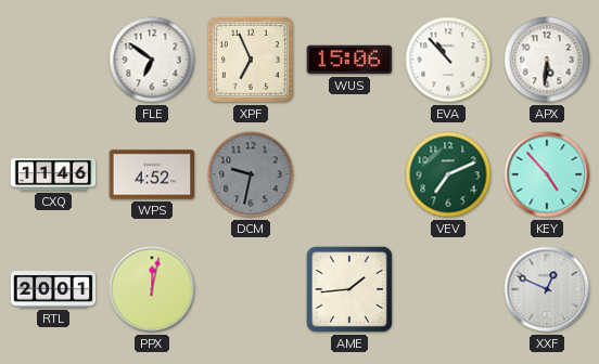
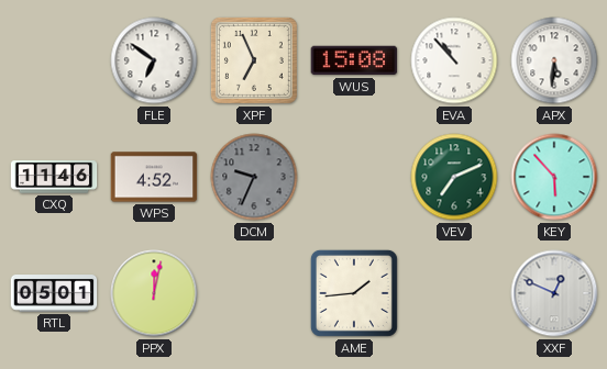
WUS: 15:06 -> 15:08
DCM: 9:32 -> 9:34
KEY: 4:53 -> 5:53
RTL: 20:01 -> 05:01
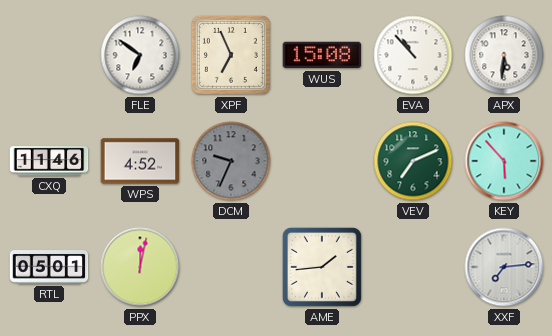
XXF: 12:49 -> 7:14
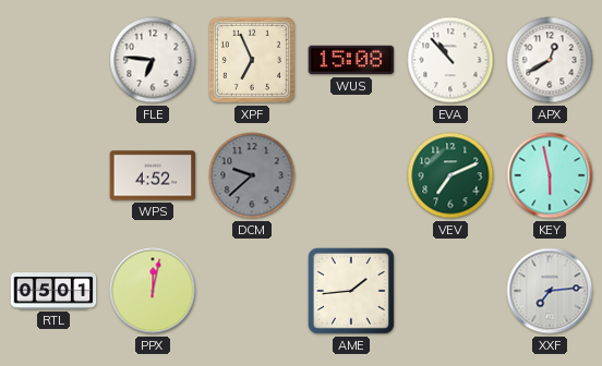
FLE: 6:51 -> 6:46
APX: 5:31 -> 12:40
CXQ: 11:46 -> none
DCM: 9:34 -> 9:38
KEY: 5:53 -> 5:58
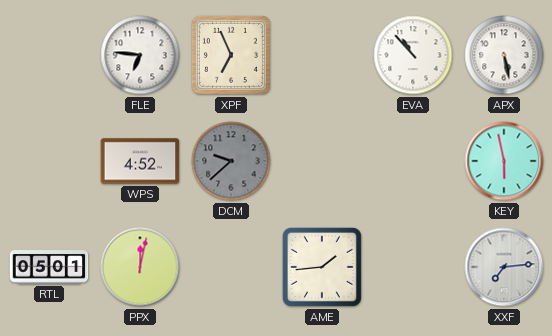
WUS: 15:08 -> none
APX: 12:40 -> 5:28
VEV: 7:11 -> none
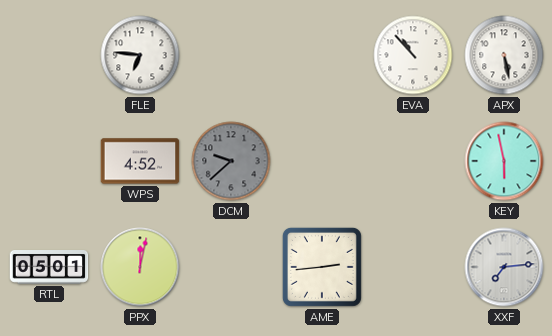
XPF: 6:56 -> none
AME: 1:44 -> 2:44
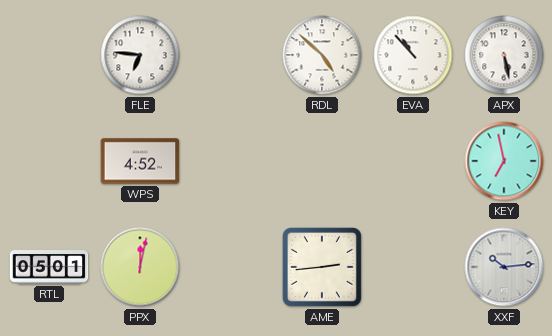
RDL: none -> 4:52
DCM: 9:38 -> none
KEY: 5:58 -> 6:58
XXF: 7:14 -> 10:14
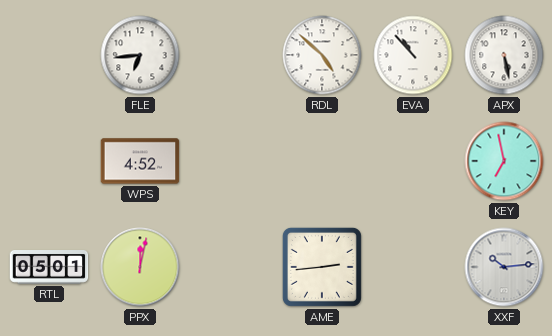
FLE: 6:46 -> 6:44
